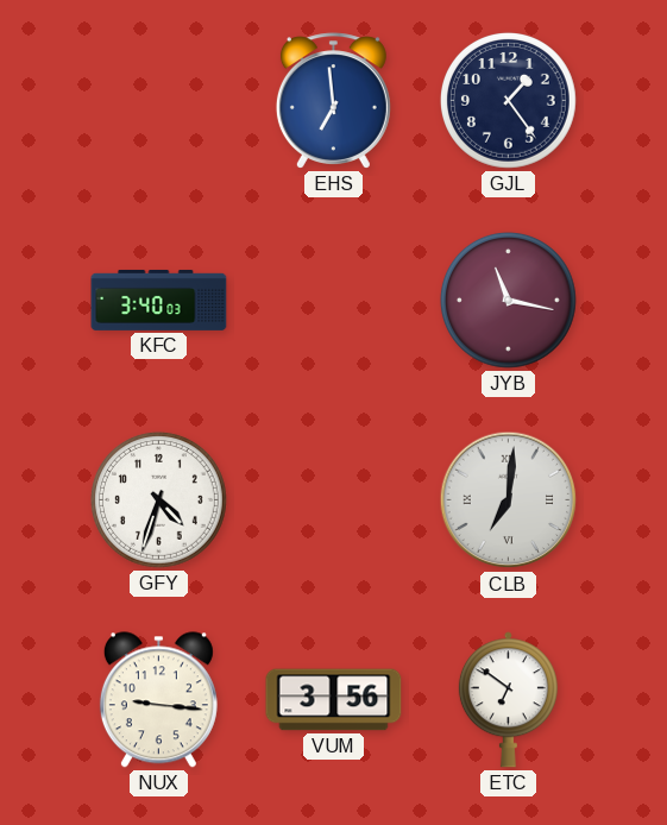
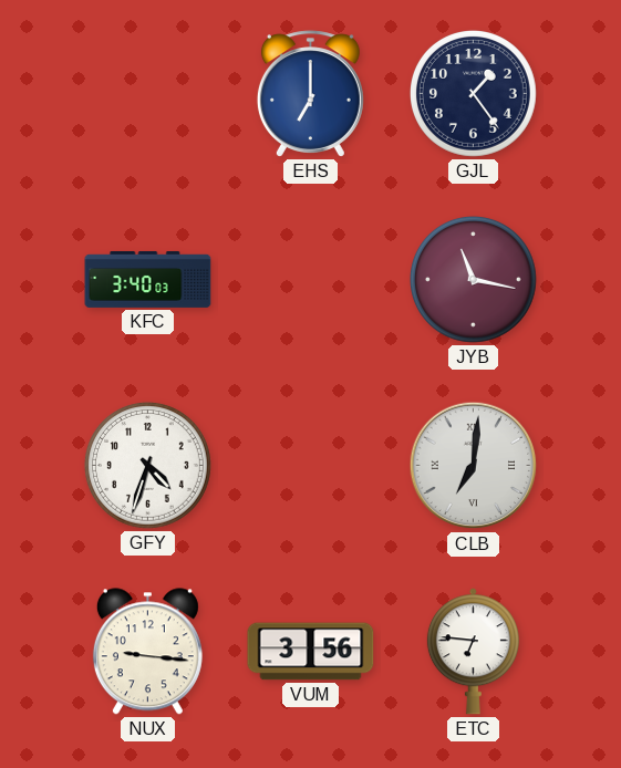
EHS: 6:59 -> 7:00
ETC: 6:51 -> 6:46
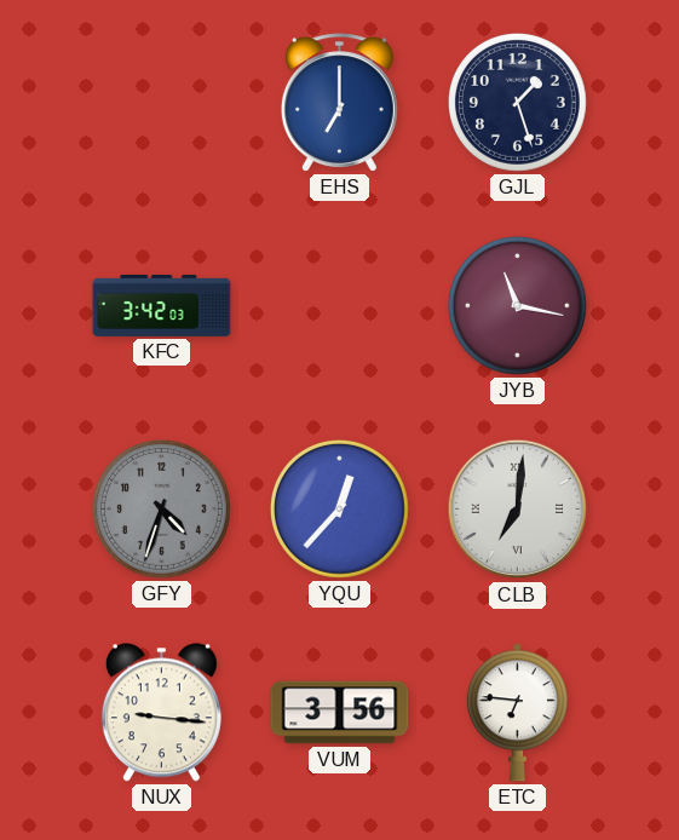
GJL: 1:24 -> 1:27
KFC: 3:40 -> 3:42
GFY dial: white -> grey
YQU: none -> 12:37
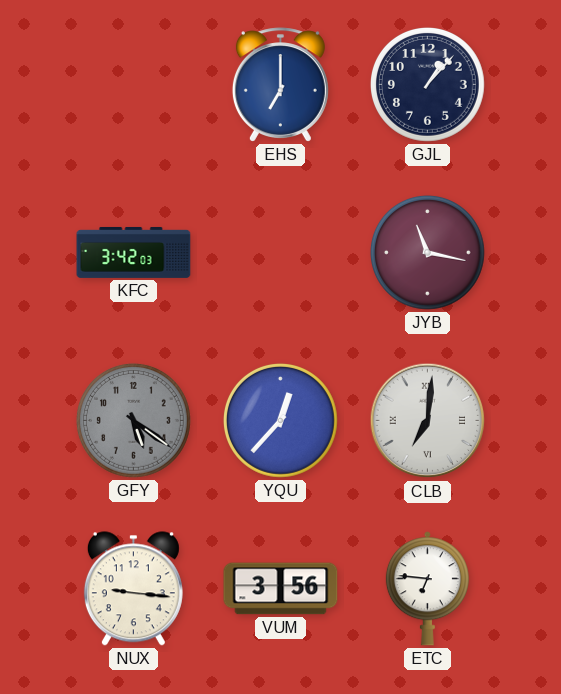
GJL: 1:27 -> 1:07
GFY: 4:33 -> 5:21
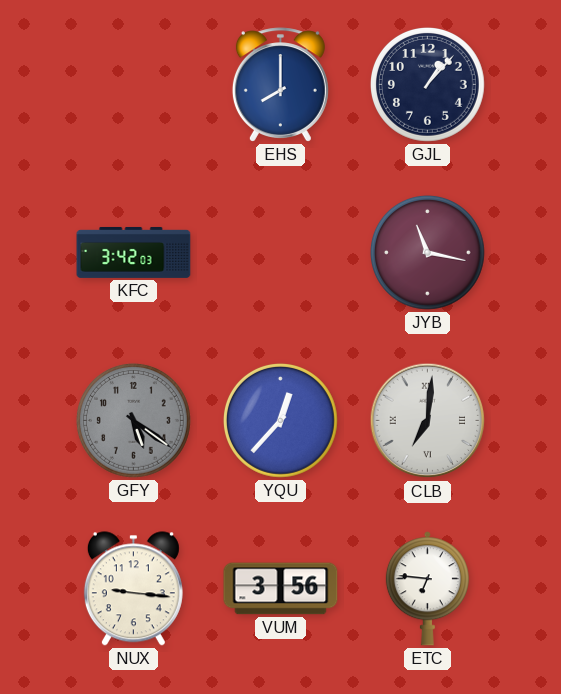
EHS: 7:00 -> 8:00
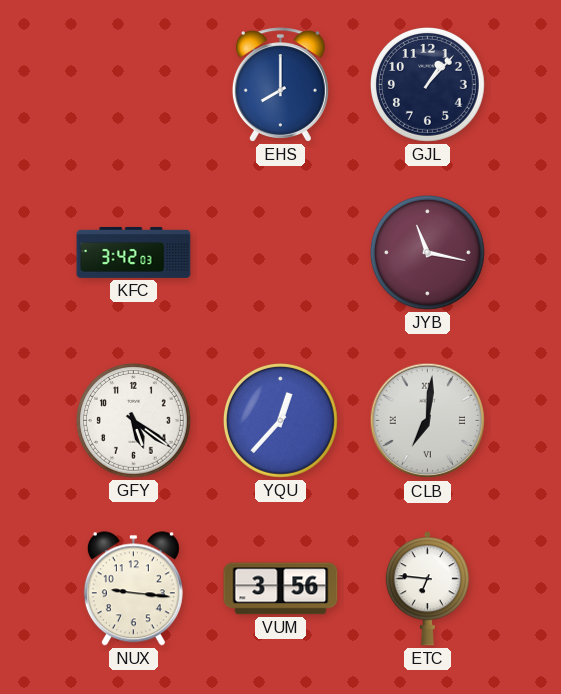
GFY dial: grey -> white
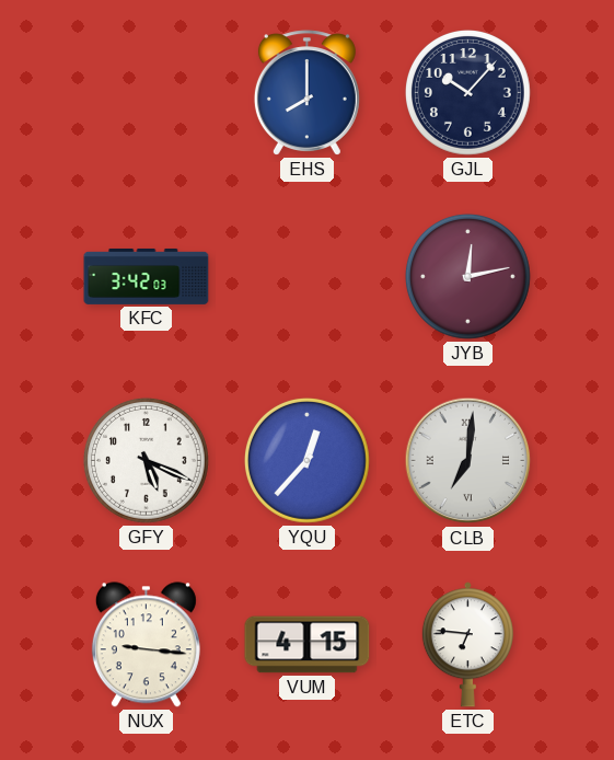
GJL: 1:07 -> 10:07
JYB: 11:17 -> 12:13
GFY: 5:21 -> 5:19
VUM: 3:56 -> 4:15
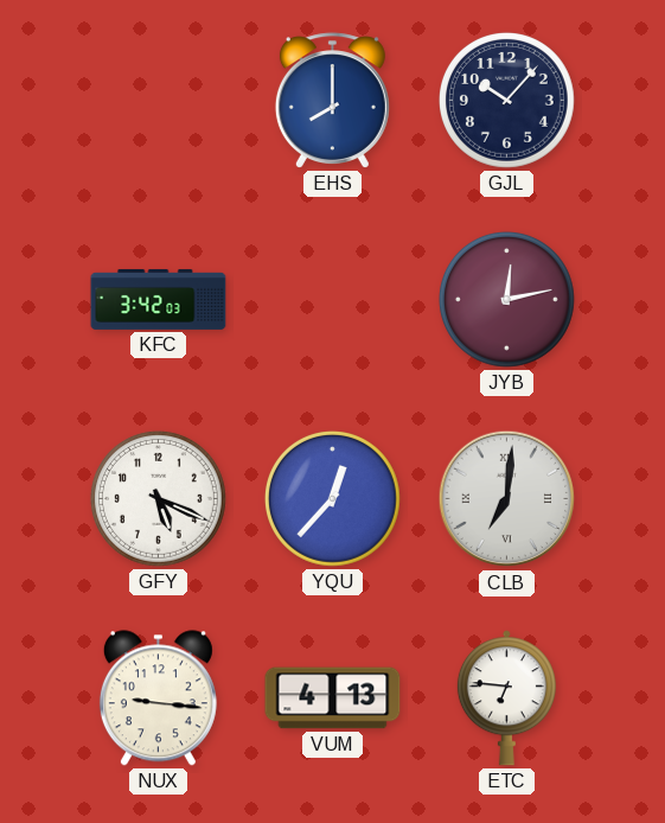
VUM: 4:15 -> 4:13
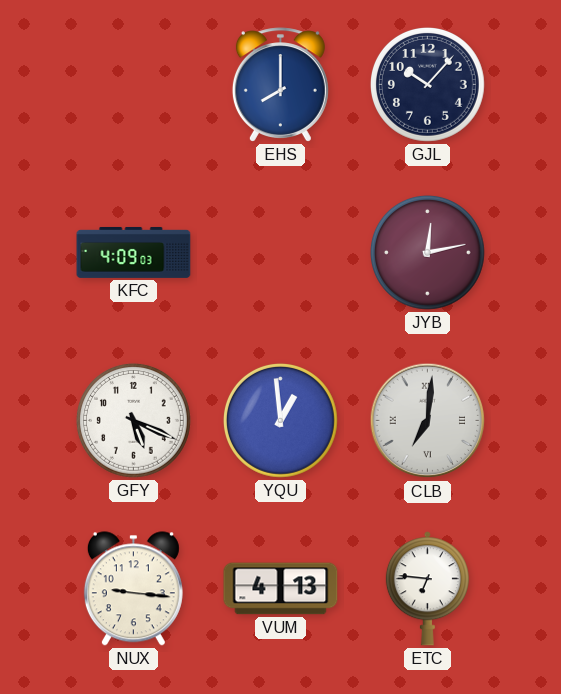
KFC: 3:42 -> 4:09
YQU: 12:37 -> 12:59
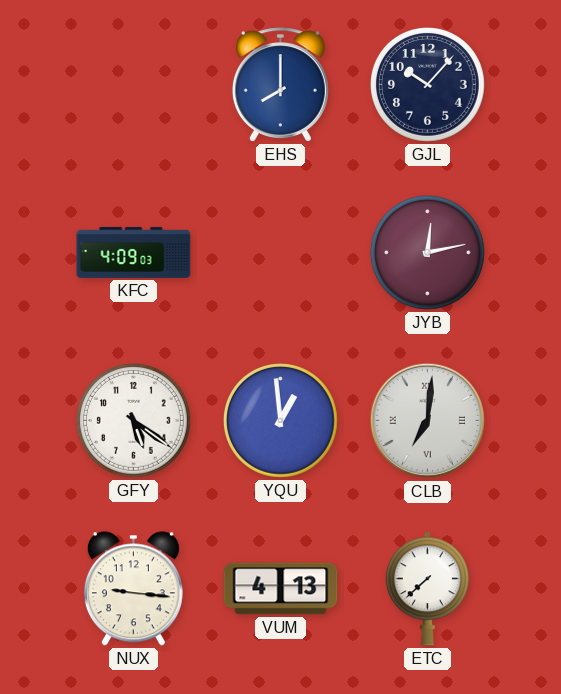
GFY: 5:19 -> 5:21
ETC: 6:46 -> 7:38
